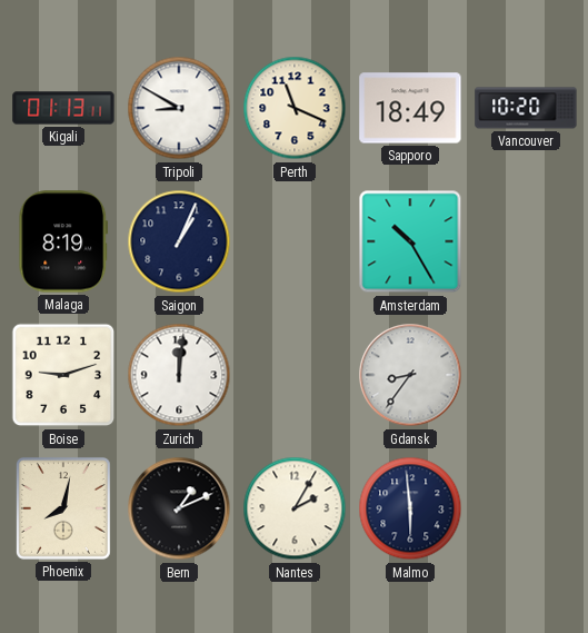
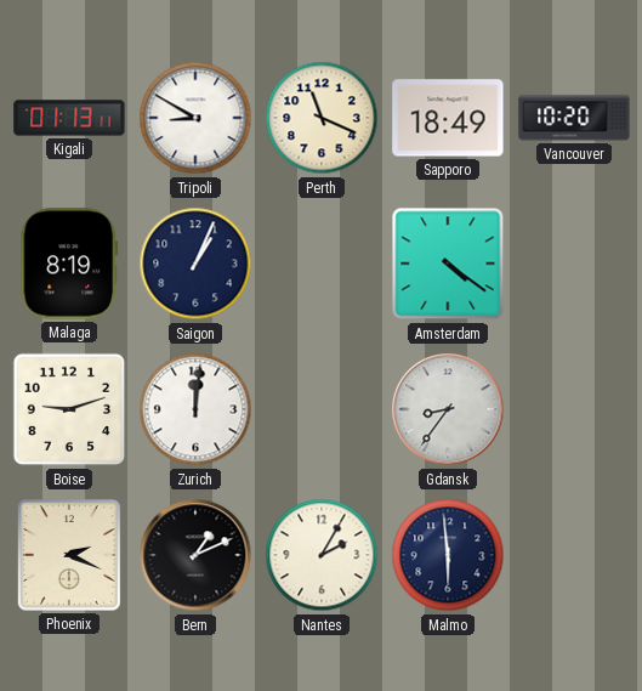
Amsterdam: 10:25 -> 4:21
Phoenix: 8:02 -> 2:19
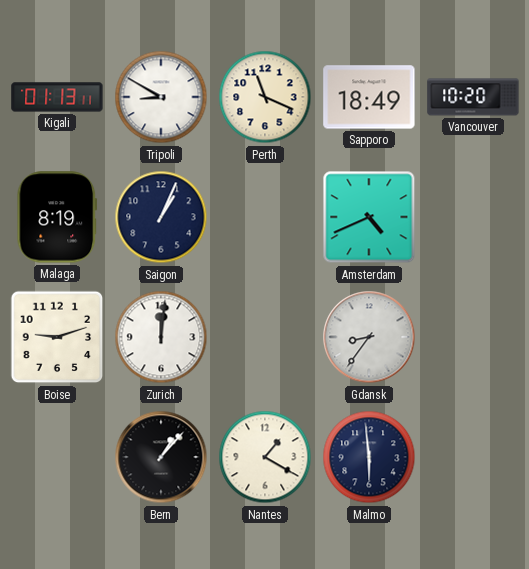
Amsterdam: 4:21 -> 4:41
Phoenix: 2:19 -> none
Bern: 1:11 -> 1:07
Nantes: 2:05 -> 1:20
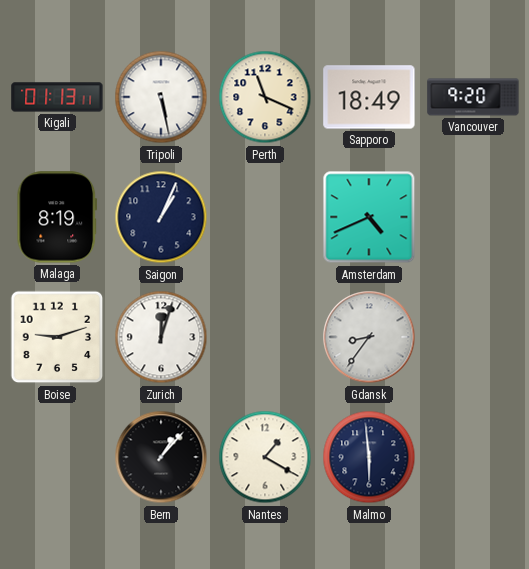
Tripoli: 8:50 -> 5:28
Vancouver: 10:20 -> 9:20
Zurich: 12:01 -> 12:03
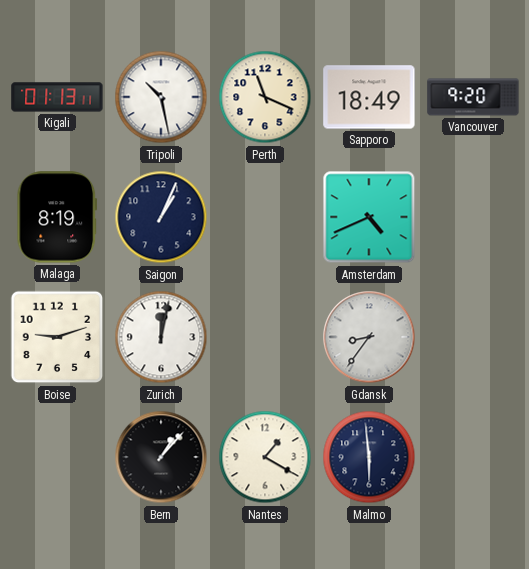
Tripoli: 5:28 -> 10:28
Zurich: 12:03 -> 12:02
